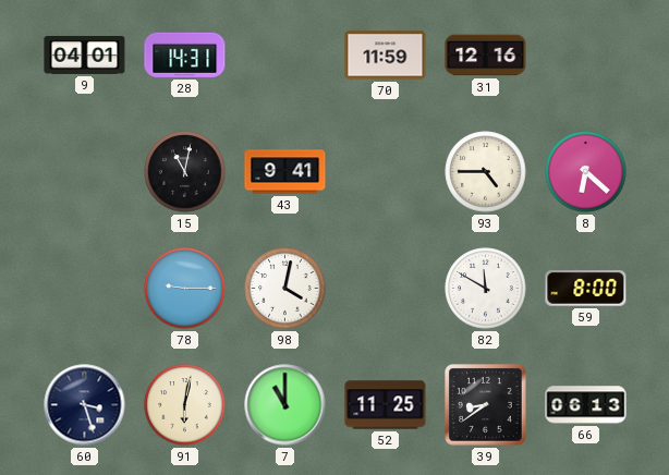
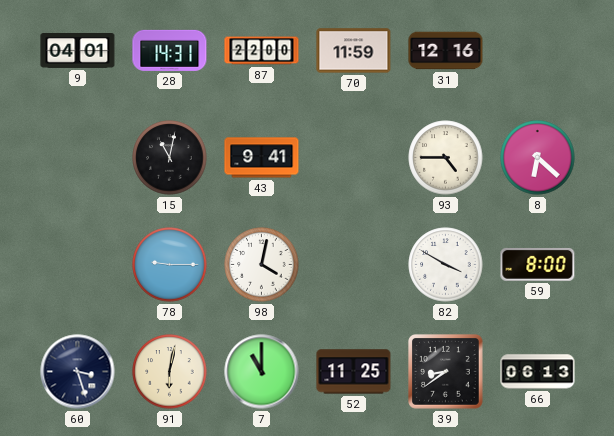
87: none -> 22:00
82: 11:50 -> 3:50
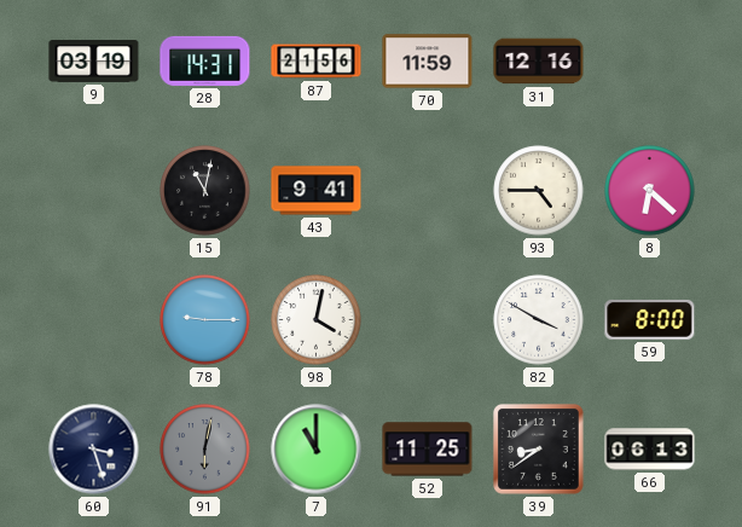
9: 04:01 -> 03:19
87: 22:00 -> 21:56
91 dial: cream -> grey
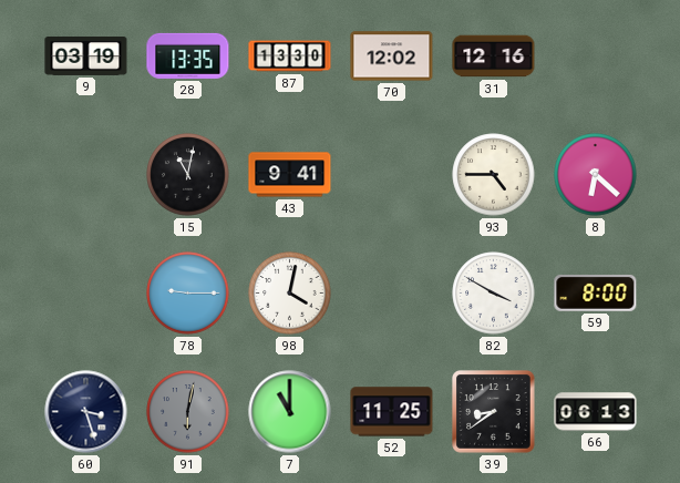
28: 14:31 -> 13:35
87: 21:56 -> 13:30
70: 11:59 -> 12:02
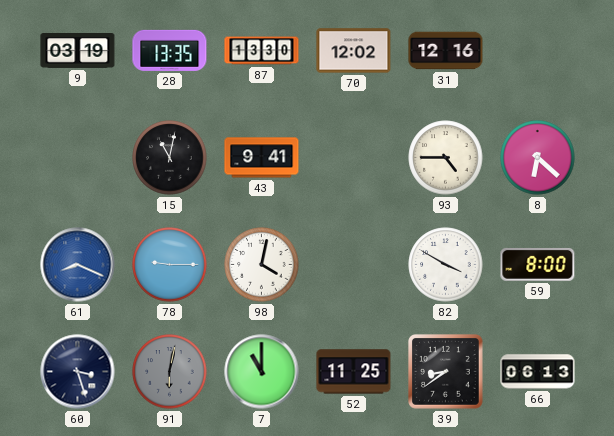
61: none -> 8:19
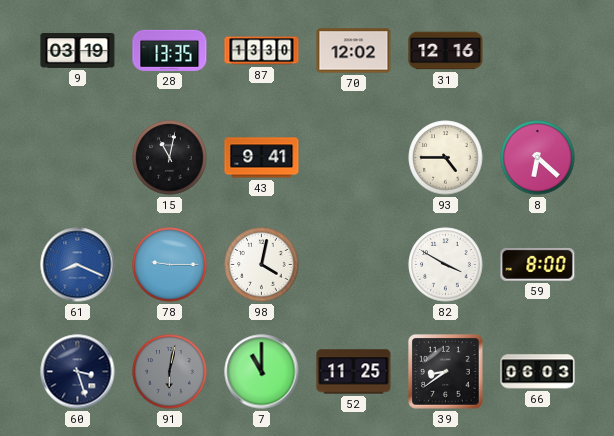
66: 06:13 -> 06:03
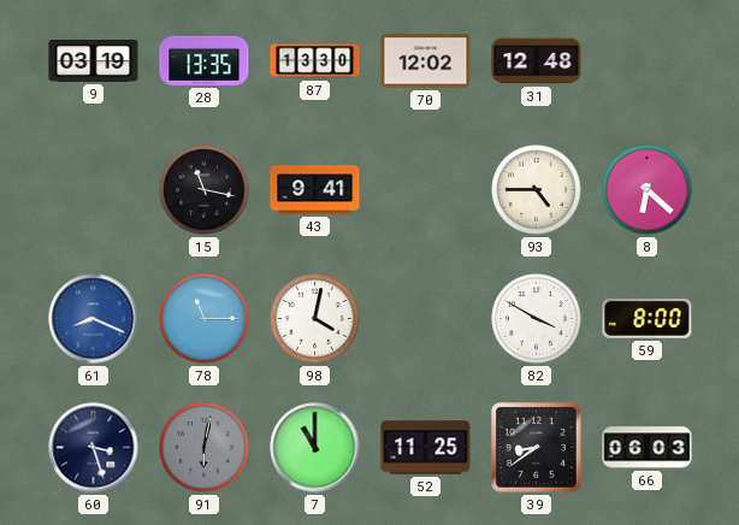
31: 12:16 -> 12:48
15: 11:02 -> 11:17
78: 9:15 -> 11:15
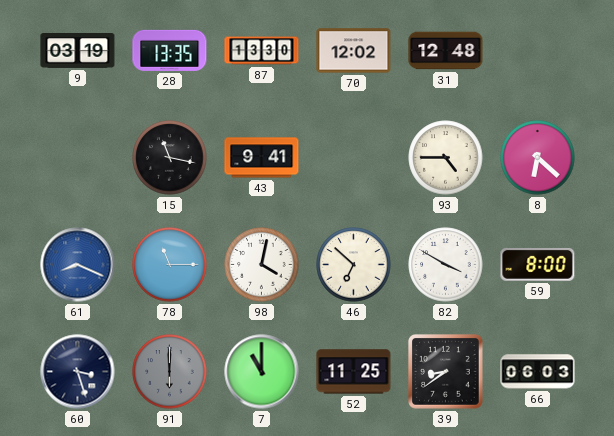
46: none -> 6:52
91: 6:02 -> 6:00
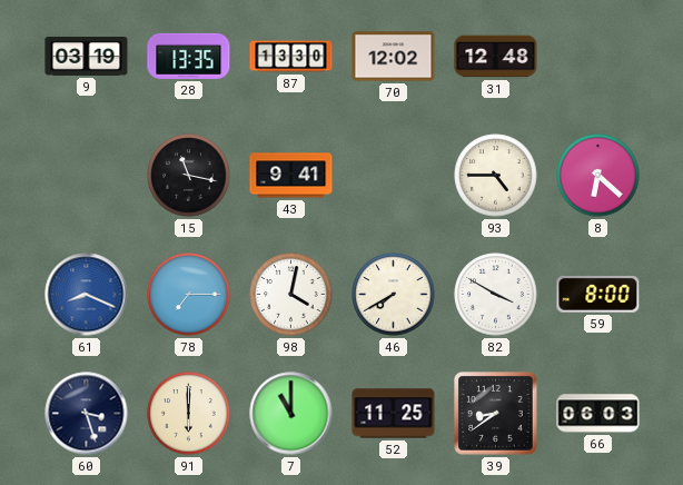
78: 11:15 -> 7:15
46: 6:52 -> 7:40
91 dial: grey -> cream
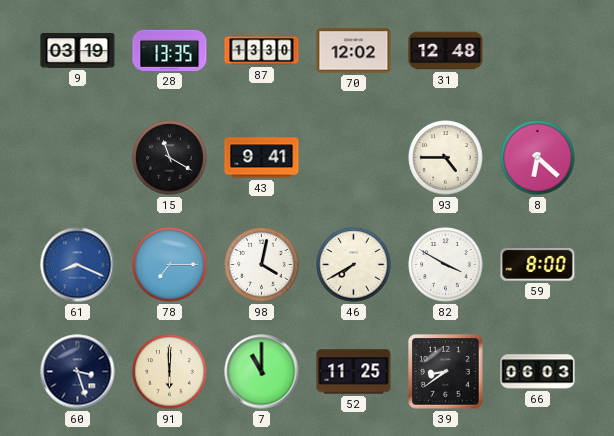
15: 11:17 -> 11:20
